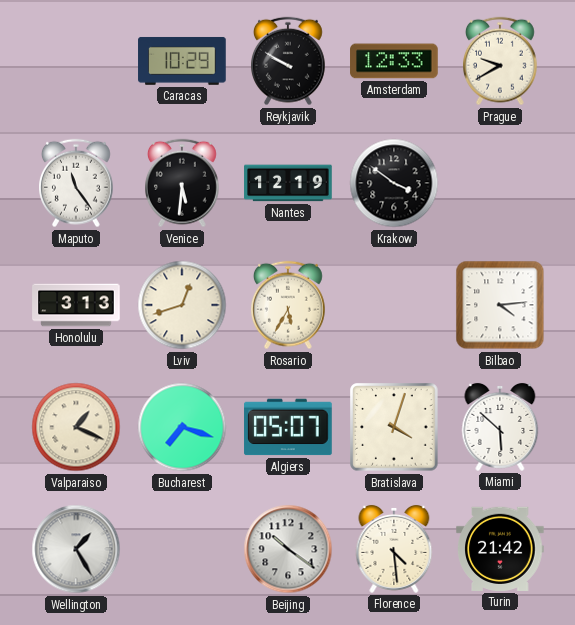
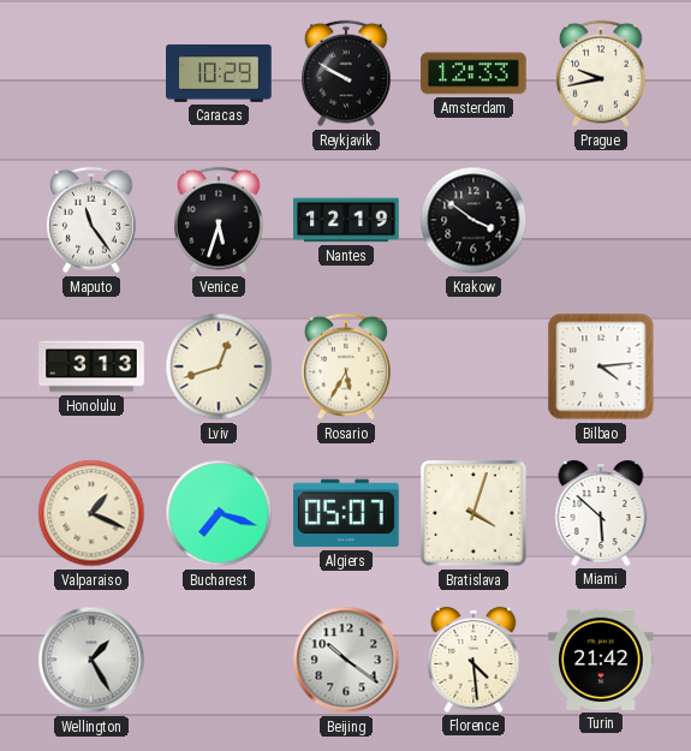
Prague: 9:40 -> 9:43
Venice: 5:31 -> 5:33
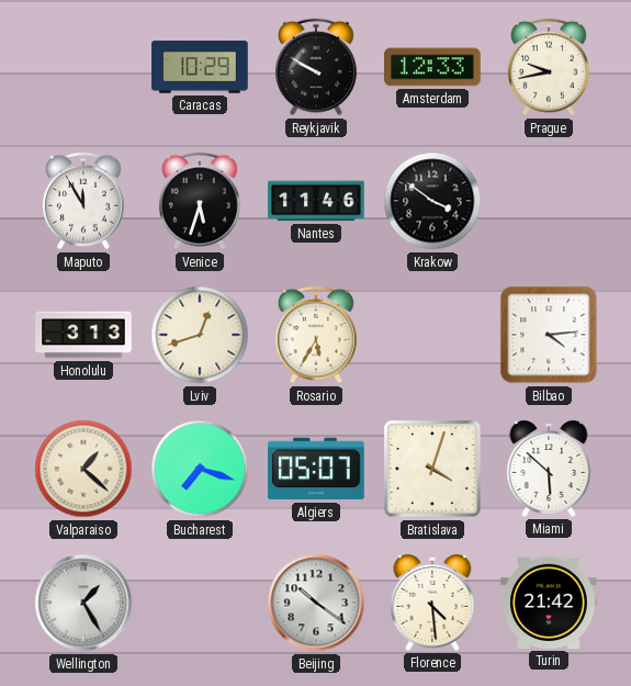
Maputo: 11:24 -> 11:55
Nantes: 12:19 -> 11:46
Valparaiso: 1:19 -> 1:22
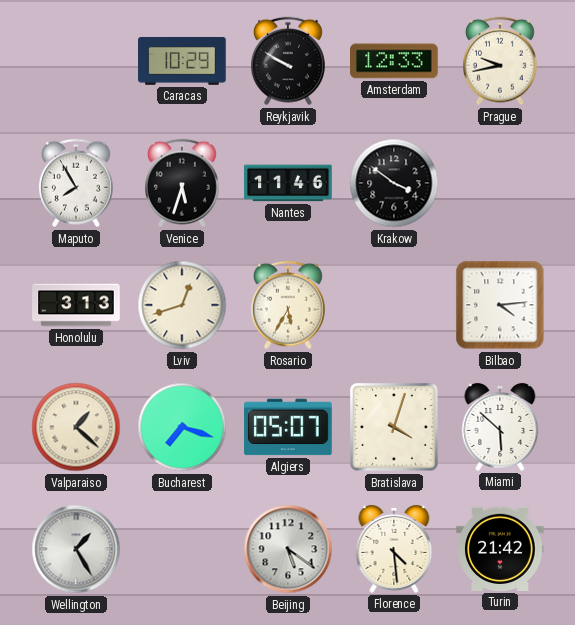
Maputo: 11:55 -> 7:55
Beijing: 10:21 -> 5:21
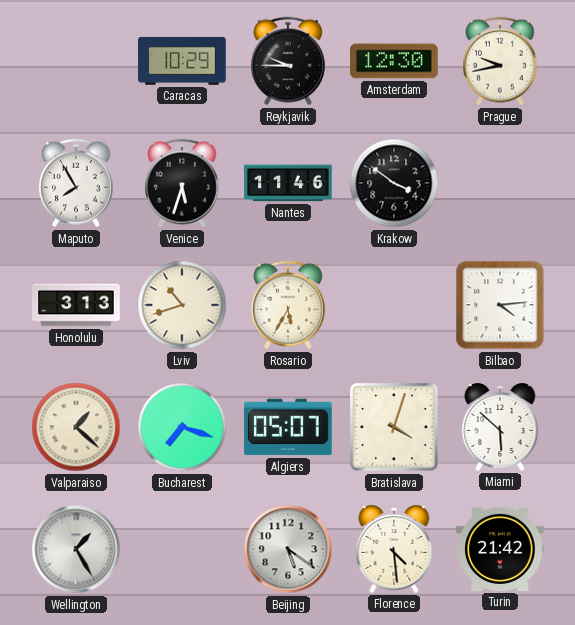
Reykjavik: 9:50 -> 9:45
Amsterdam: 12:33 -> 12:30
Lviv: 12:42 -> 10:42
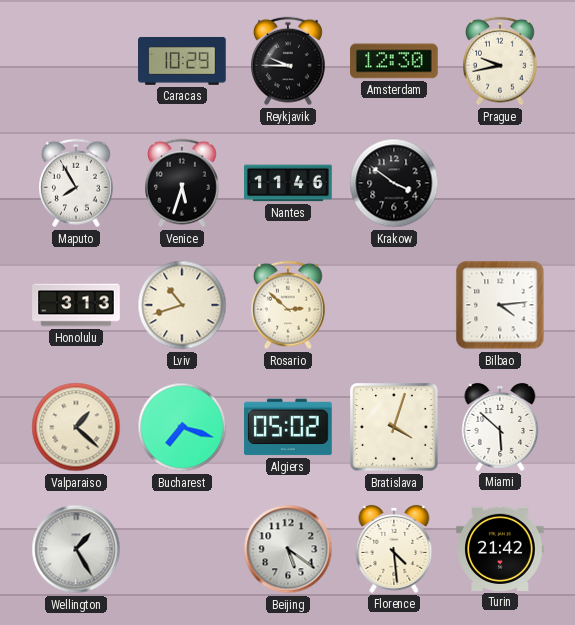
Rosario: 5:35 -> 2:52
Algiers: 05:07 -> 05:02
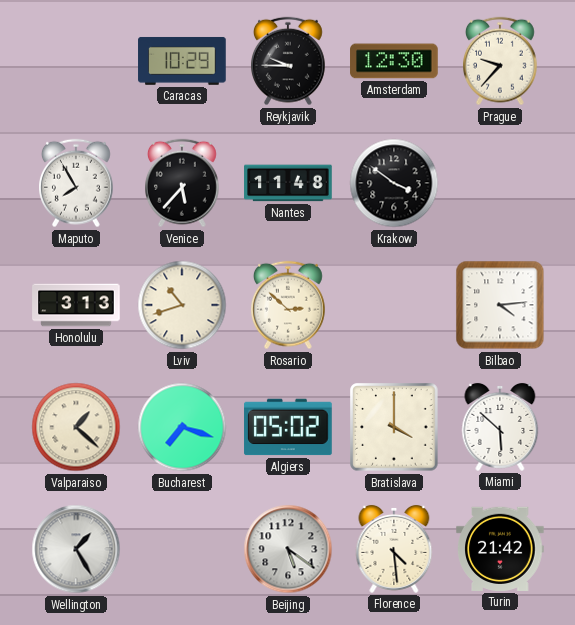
Prague: 9:43 -> 9:37
Venice: 5:33 -> 5:37
Nantes: 11:46 -> 11:48
Bratislava: 4:03 -> 4:00
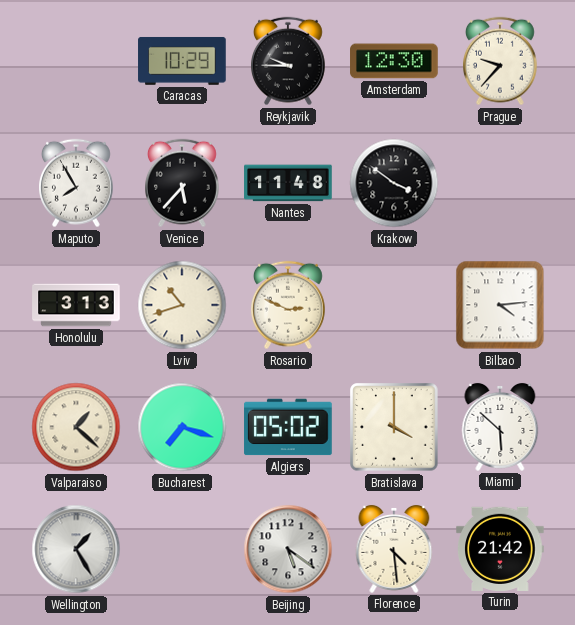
Rosario: 2:52 -> 2:49
